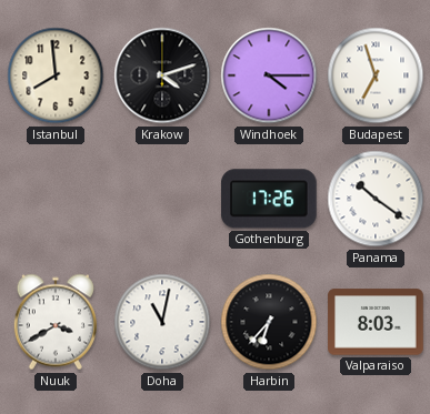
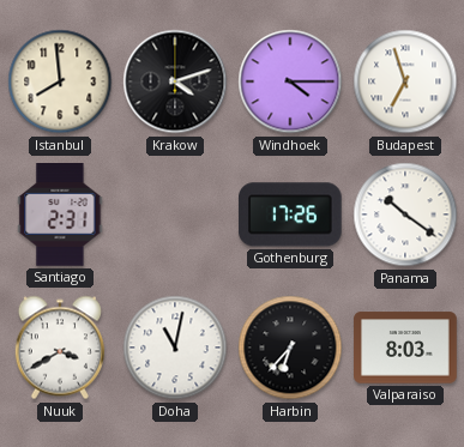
Santiago: none -> 2:31
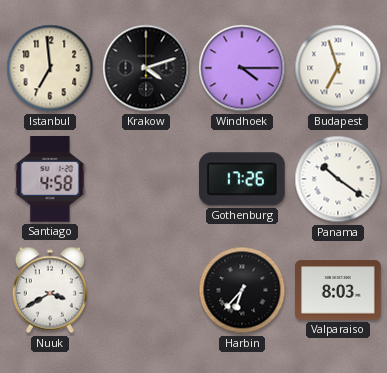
Istanbul: 7:59 -> 6:59
Santiago: 2:31 -> 4:58
Doha: 11:02 -> none
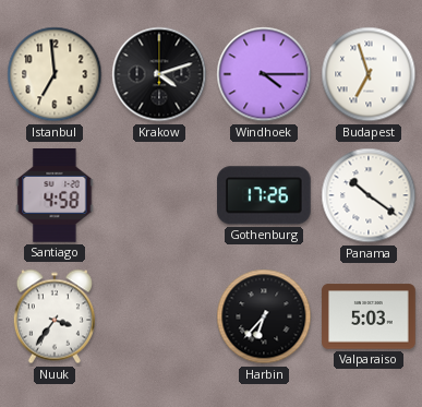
Nuuk: 3:40 -> 3:36
Valparaiso: 8:03 -> 5:03
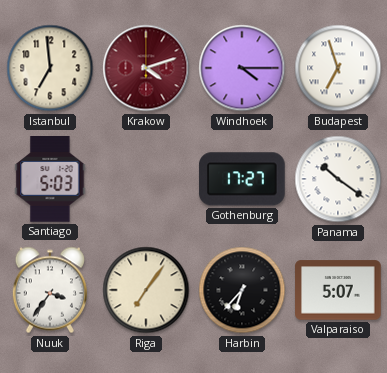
Krakow dial: black -> burgundy
Santiago: 4:58 -> 5:03
Gothenburg: 17:26 -> 17:27
Riga: none -> 7:06
Valparaiso: 5:03 -> 5:07
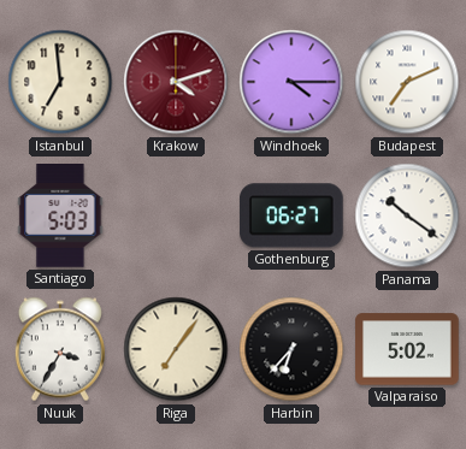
Budapest: 6:57 -> 7:11
Gothenburg: 17:27 -> 06:27
Nuuk: 3:36 -> 3:35
Valparaiso: 5:07 -> 5:02
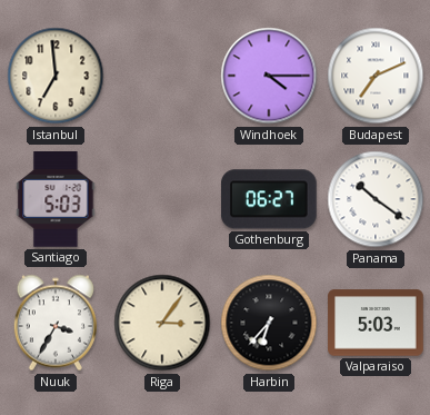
Krakow: 4:12 -> none
Riga: 7:06 -> 3:06
Valparaiso: 5:02 -> 5:03
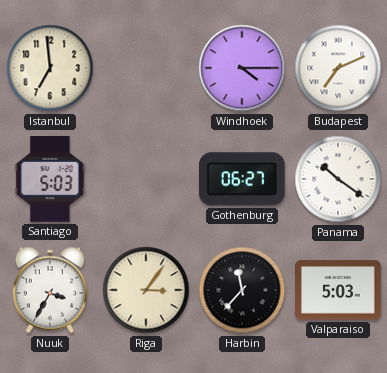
Harbin: 6:37 -> 11:37
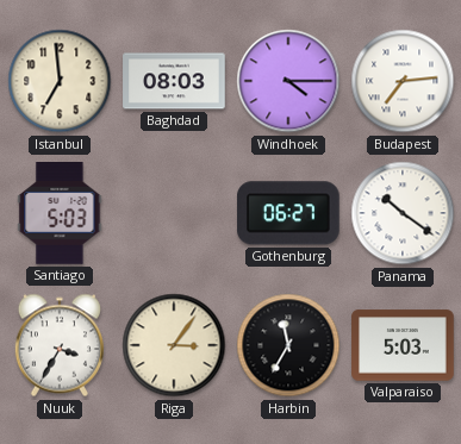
Baghdad: none -> 08:03
Budapest: 7:11 -> 7:14
Harbin: 11:37 -> 11:35
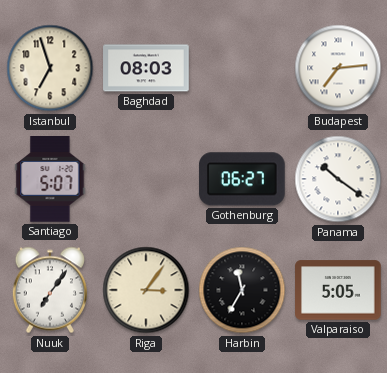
Istanbul: 6:59 -> 6:57
Windhoek: 4:15 -> none
Santiago: 5:03 -> 5:07
Nuuk: 3:35 -> 7:06
Valparaiso: 5:03 -> 5:05
